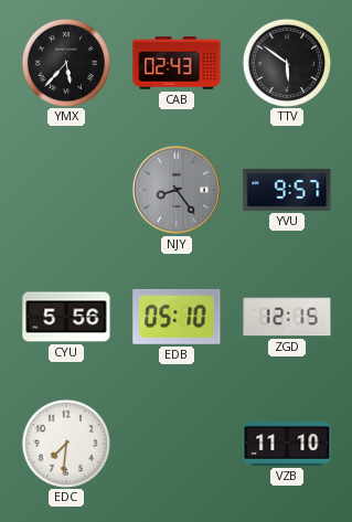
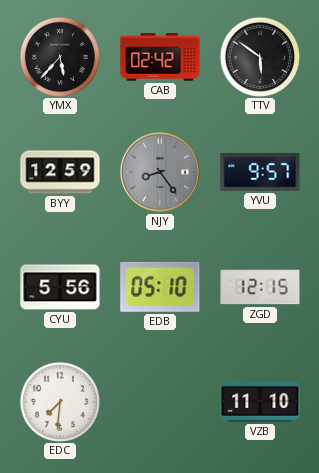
CAB: 02:43 -> 02:42
BYY: none -> 12:59
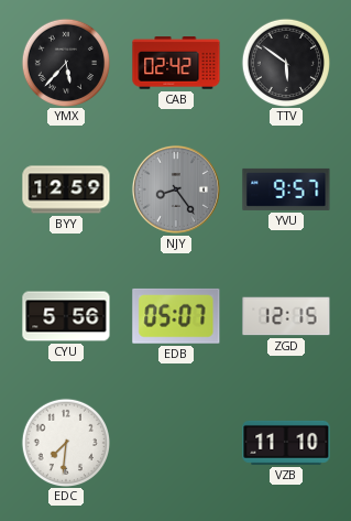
EDB: 05:10 -> 05:07
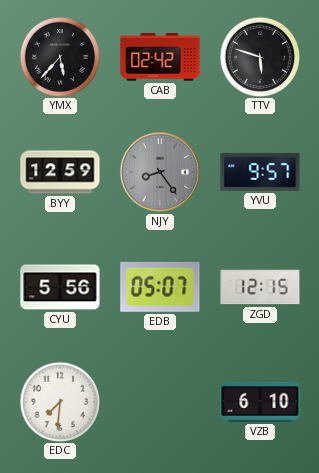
TTV: 5:51 -> 5:48
VZB: 11:10 -> 6:10
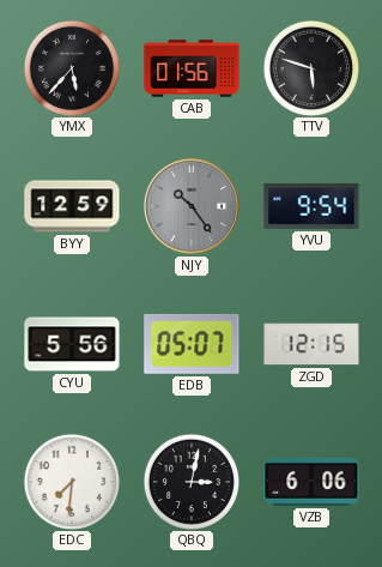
CAB: 02:42 -> 01:56
NJY: 8:24 -> 10:24
YVU: 9:57 -> 9:54
QBQ: none -> 3:02
VZB: 6:10 -> 6:06
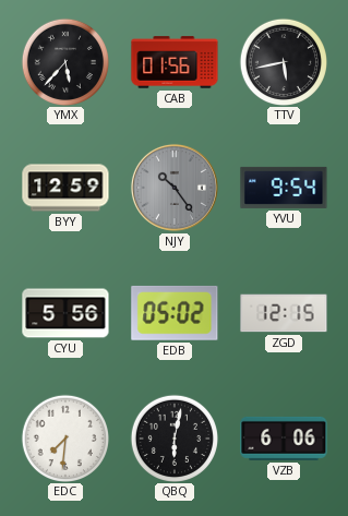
TTV: 5:48 -> 5:43
EDB: 05:07 -> 05:02
QBQ: 3:02 -> 6:02
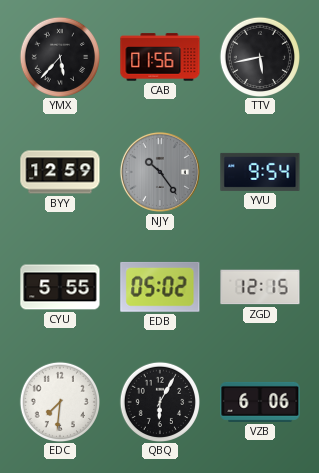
CYU: 5:56 -> 5:55
QBQ: 6:02 -> 6:05
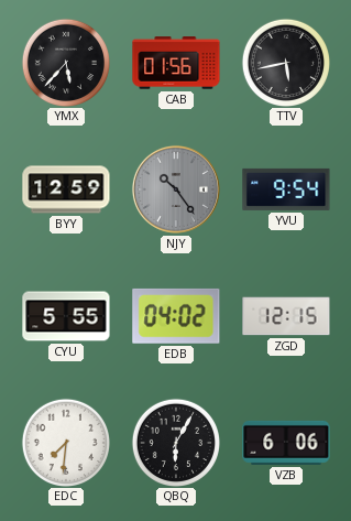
EDB: 05:02 -> 04:02
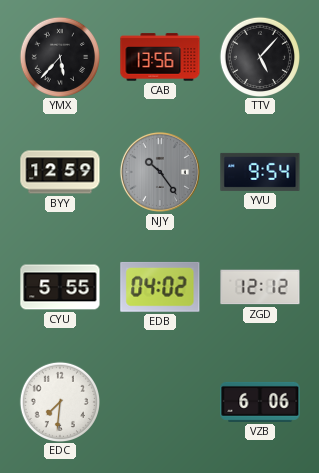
CAB: 01:56 -> 13:56
TTV: 5:43 -> 5:07
ZGD: 12:15 -> 12:12
QBQ: 6:05 -> none
